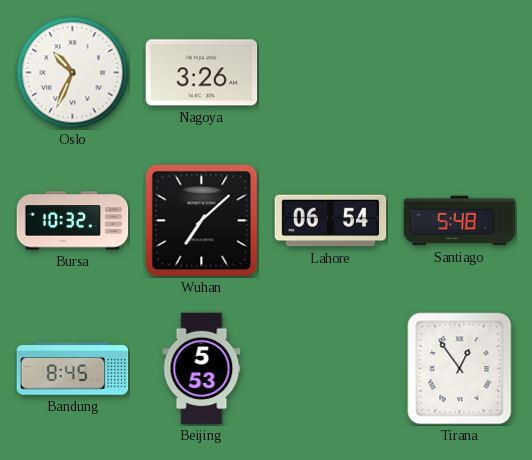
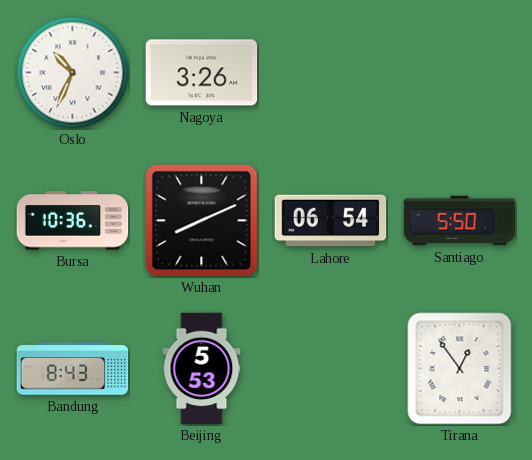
Bursa: 10:32 -> 10:36
Wuhan: 7:08 -> 8:11
Santiago: 5:48 -> 5:50
Bandung: 8:45 -> 8:43
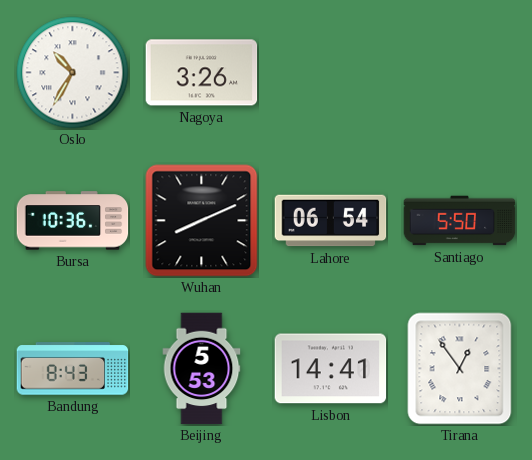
Oslo: 10:34 -> 10:35
Lisbon: none -> 14:41
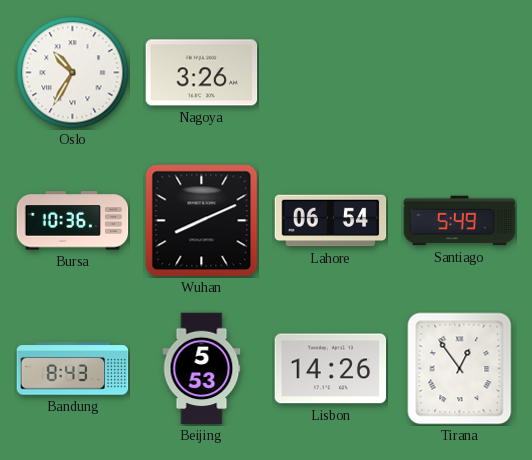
Santiago: 5:50 -> 5:49
Lisbon: 14:41 -> 14:26
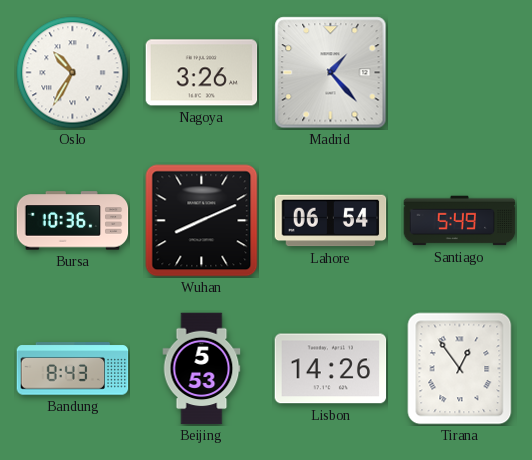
Madrid: none -> 1:23
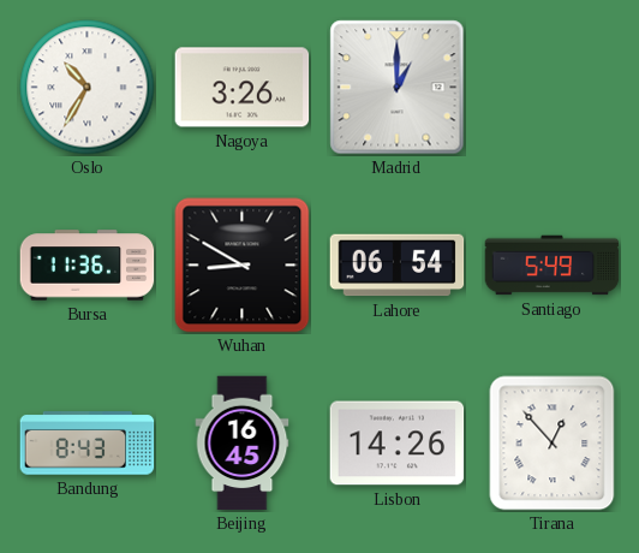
Madrid: 1:23 -> 1:00
Bursa: 10:36 -> 11:36
Wuhan: 8:11 -> 8:50
Beijing: 5:53 -> 16:45
Tirana: 12:54 -> 12:53
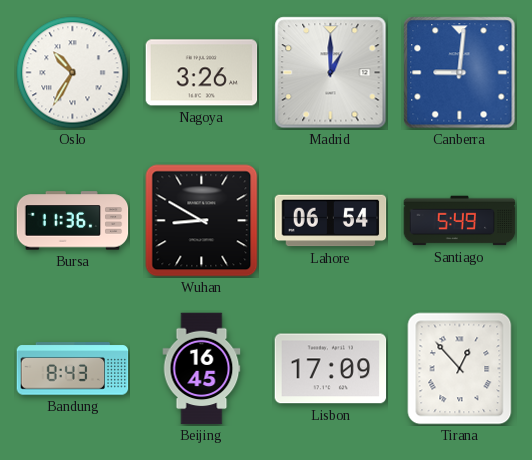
Canberra: none -> 9:01
Lisbon: 14:26 -> 17:09
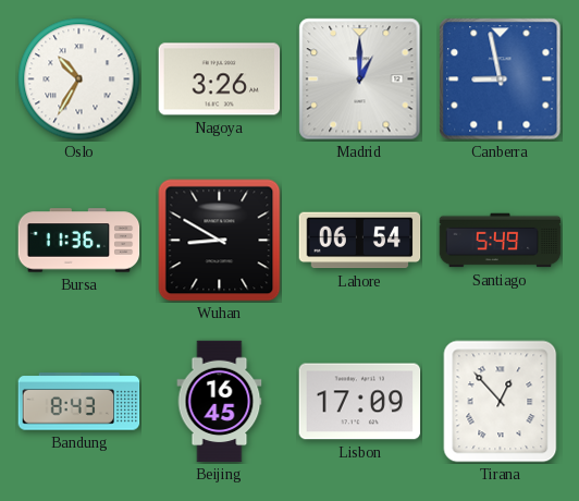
Canberra: 9:01 -> 8:58
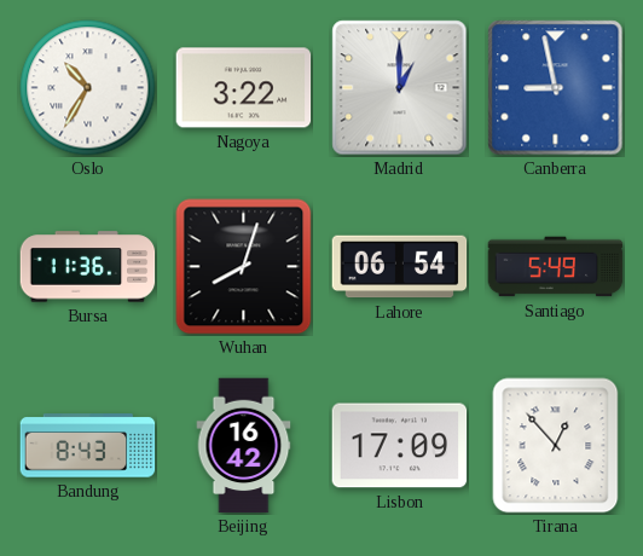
Nagoya: 3:26 -> 3:22
Wuhan: 8:50 -> 8:03
Beijing: 16:45 -> 16:42
